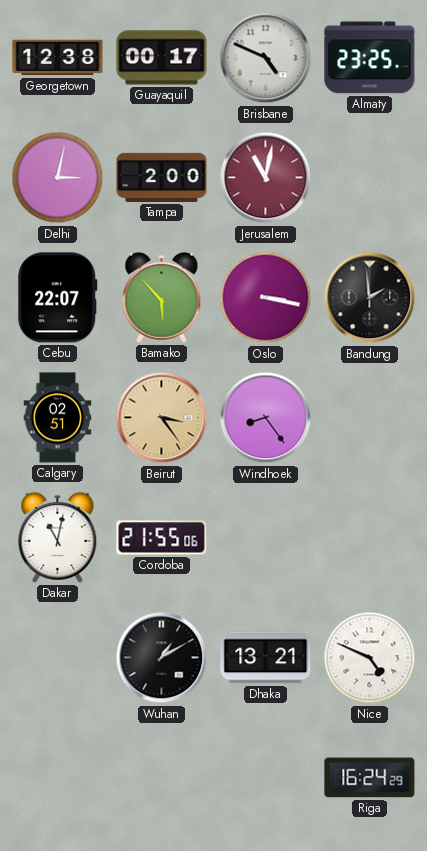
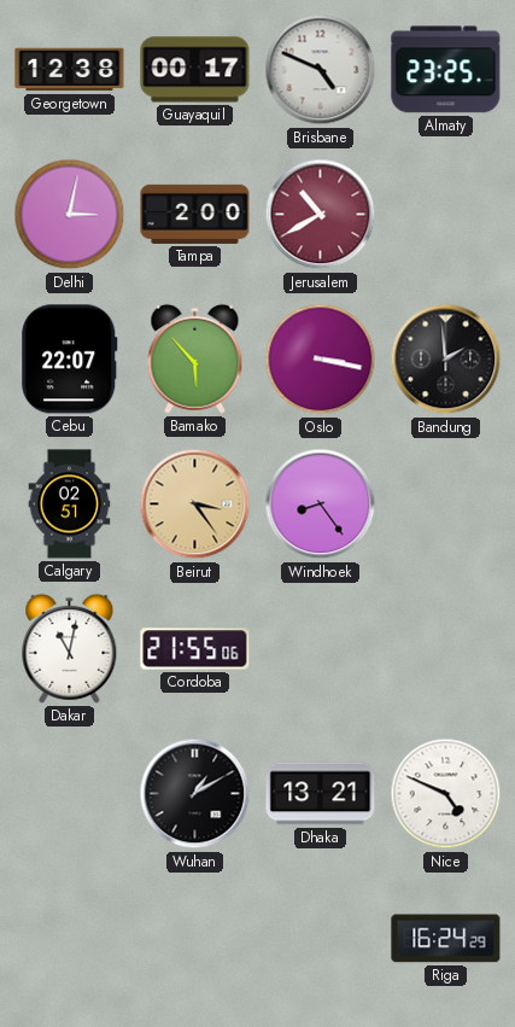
Jerusalem: 11:02 -> 10:40
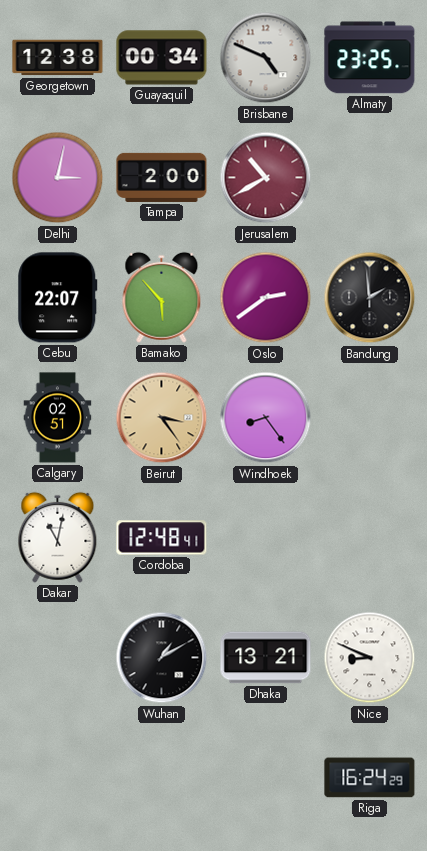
Guayaquil: 00:17 -> 00:34
Oslo: 3:17 -> 2:39
Cordoba: 21:55 -> 12:48
Nice: 4:49 -> 8:49
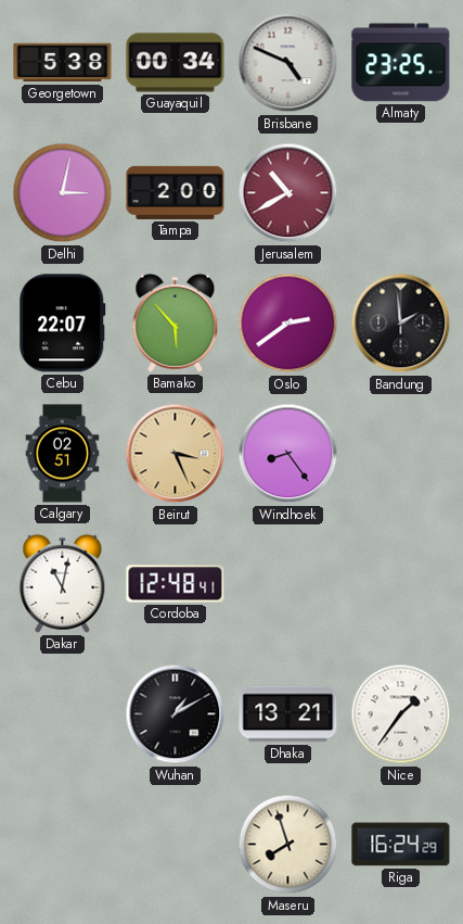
Georgetown: 12:38 -> 5:38
Beirut: 3:24 -> 3:26
Nice: 8:49 -> 1:36
Maseru: none -> 7:57
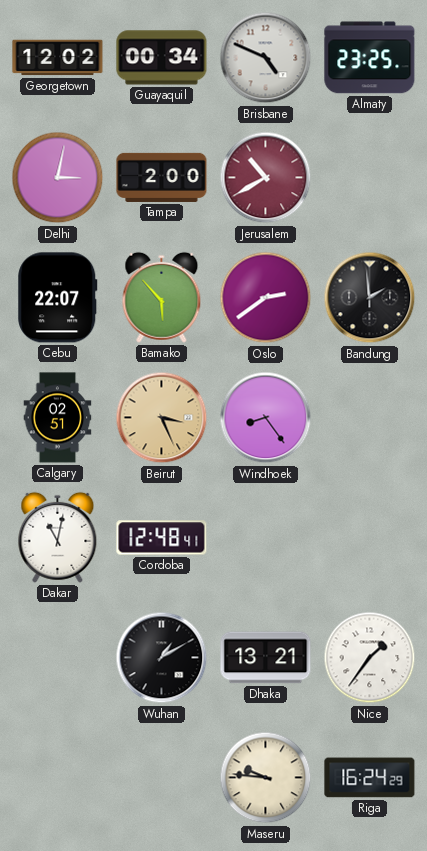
Georgetown: 5:38 -> 12:02
Maseru: 7:57 -> 9:46
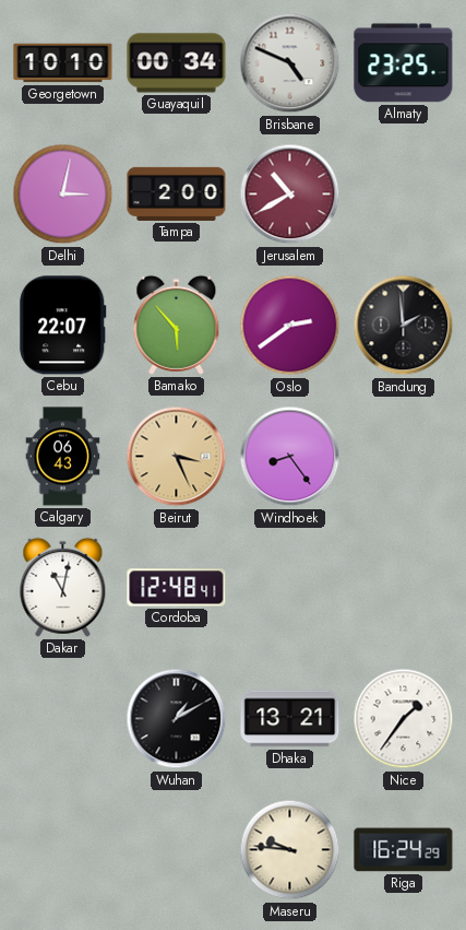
Georgetown: 12:02 -> 10:10
Calgary: 02:51 -> 06:43
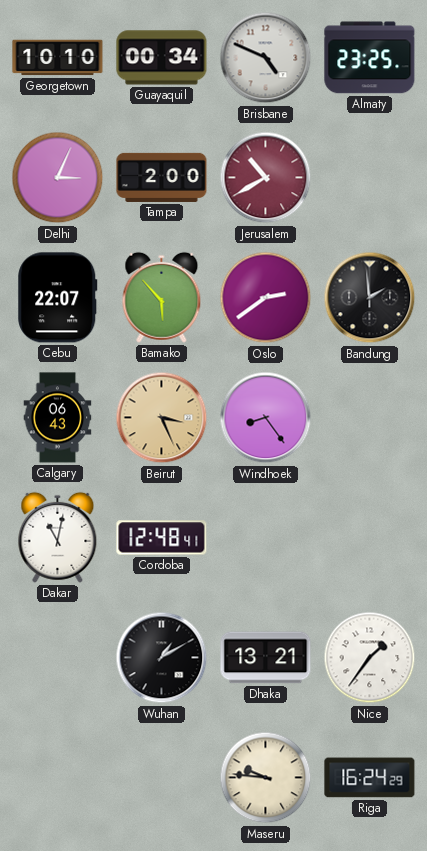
Delhi: 3:02 -> 3:04
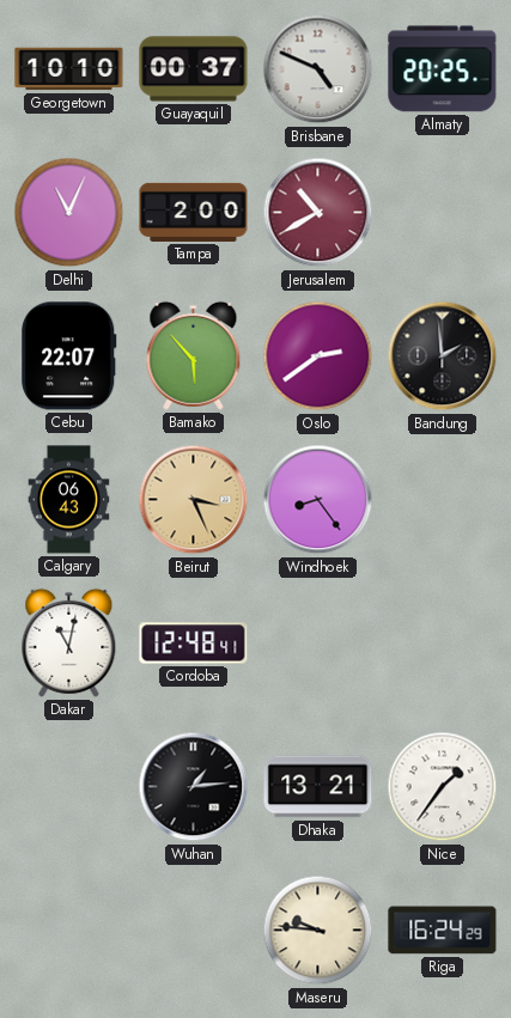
Guayaquil: 00:34 -> 00:37
Almaty: 23:25 -> 20:25
Delhi: 3:04 -> 11:04
Wuhan: 1:10 -> 1:14
